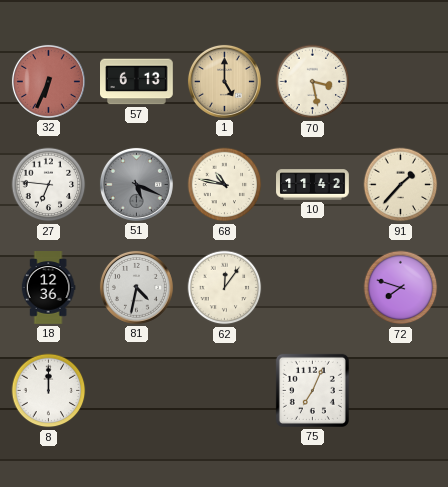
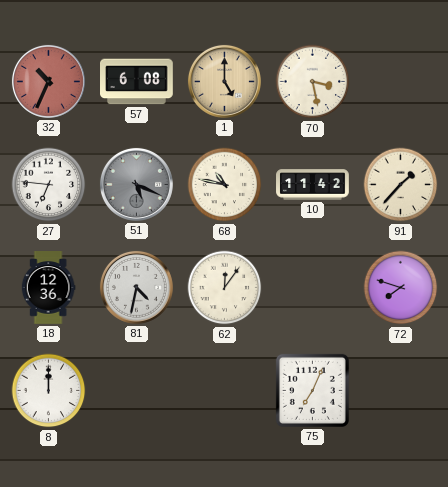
32: 6:34 -> 10:34
57: 6:13 -> 6:08
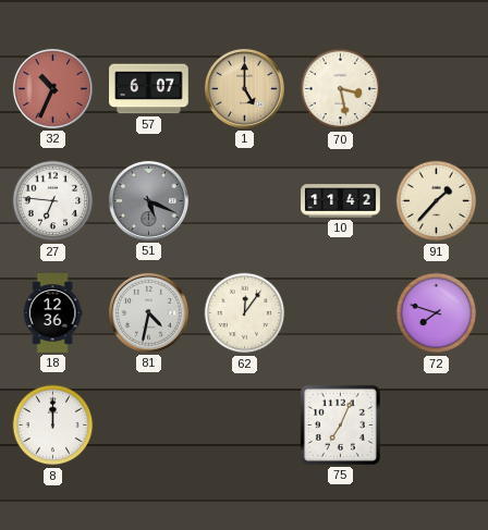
57: 6:08 -> 6:07
68: 10:47 -> none
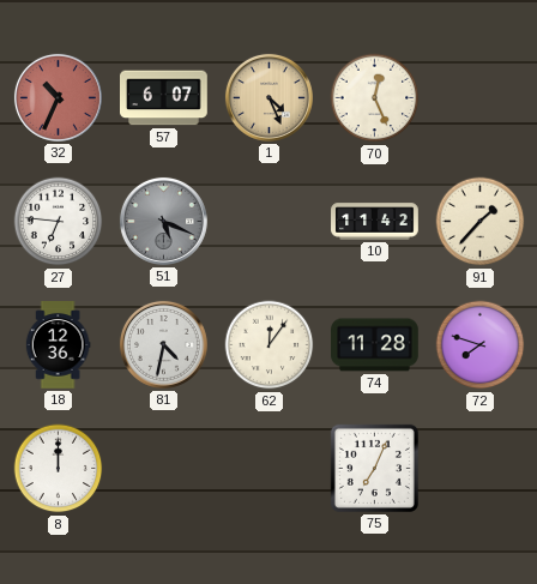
1: 5:00 -> 4:26
70: 3:28 -> 12:26
74: none -> 11:28
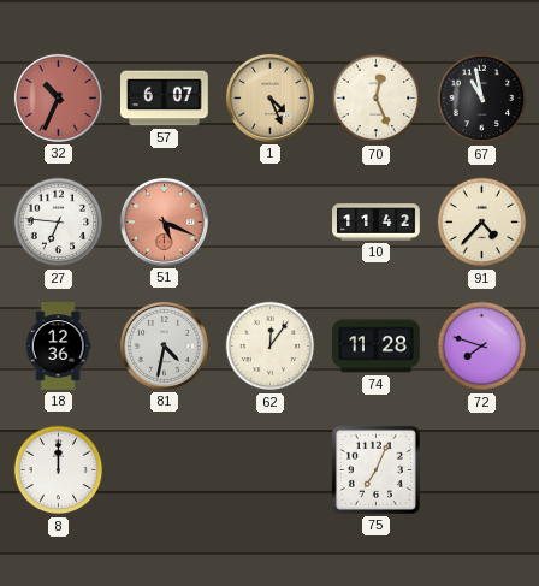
67: none -> 10:58
51 dial: grey -> salmon
91: 1:37 -> 4:37
